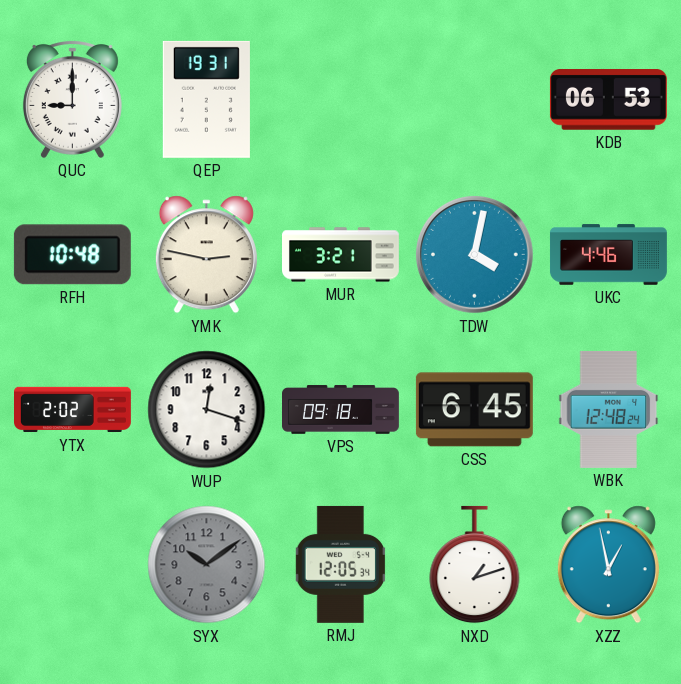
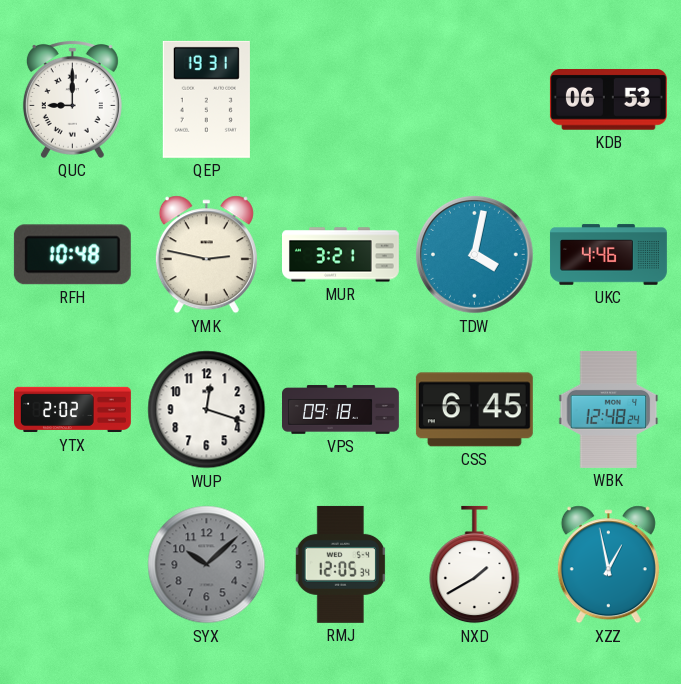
SYX: 10:09 -> 10:08
NXD: 1:12 -> 1:40
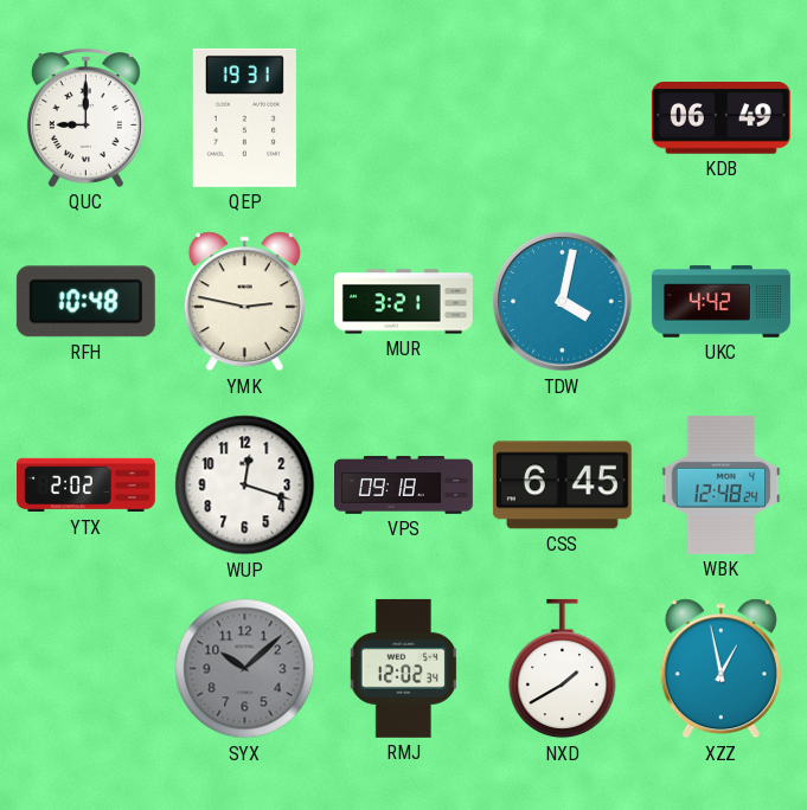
KDB: 06:53 -> 06:49
UKC: 4:46 -> 4:42
RMJ: 12:05 -> 12:02
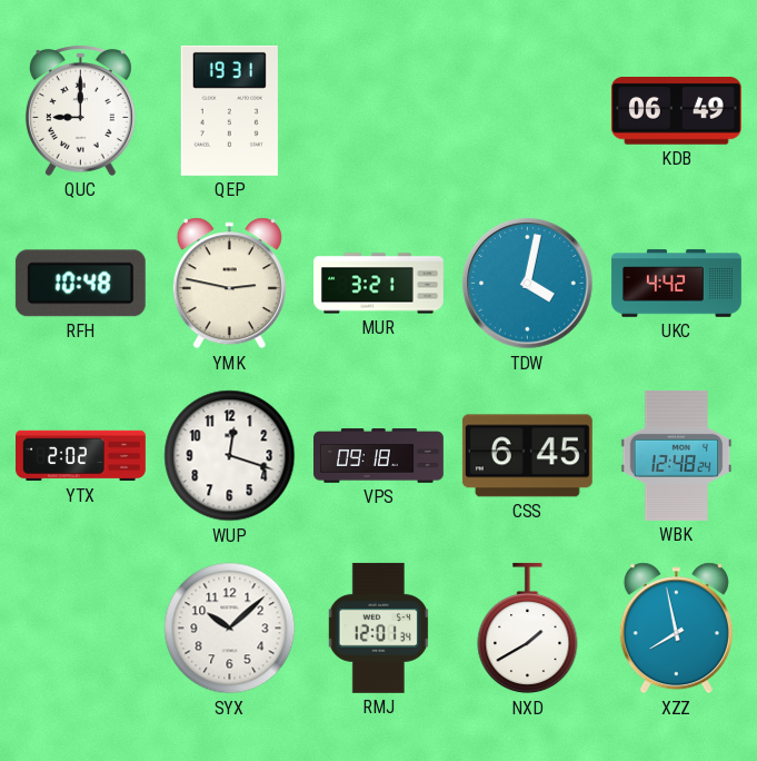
SYX dial: grey -> white
RMJ: 12:02 -> 12:01
XZZ: 12:58 -> 7:58
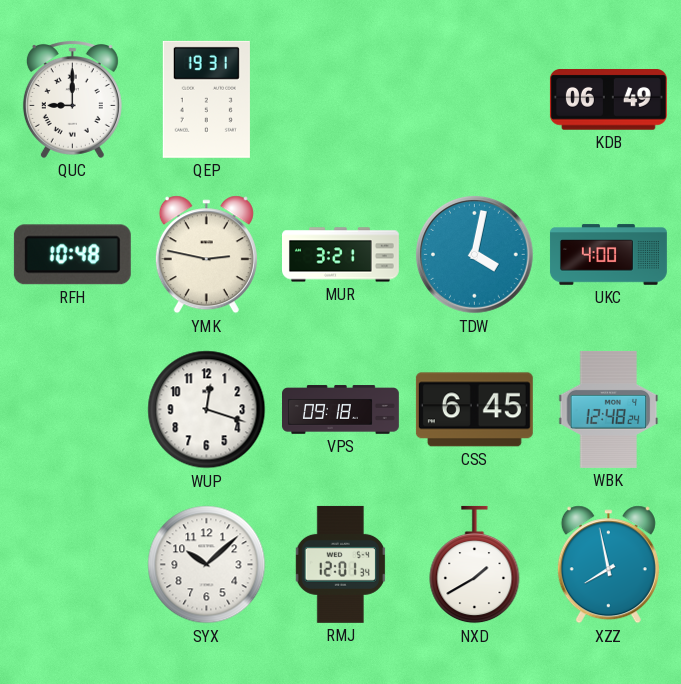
UKC: 4:42 -> 4:00
YTX: 2:02 -> none
